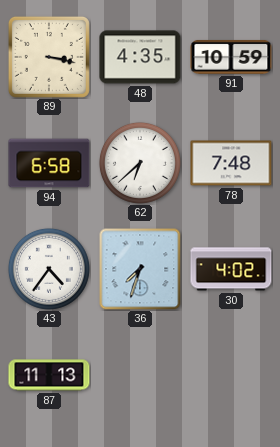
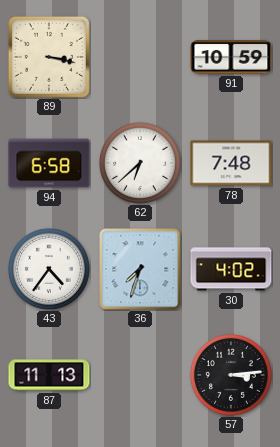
48: 4:35 -> none
57: none -> 3:14
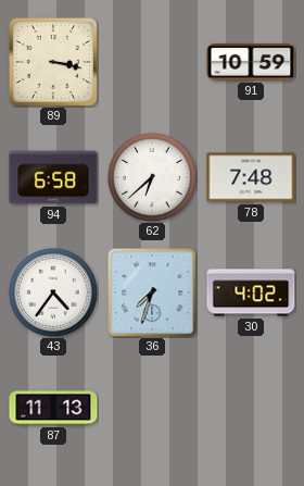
57: 3:14 -> none
